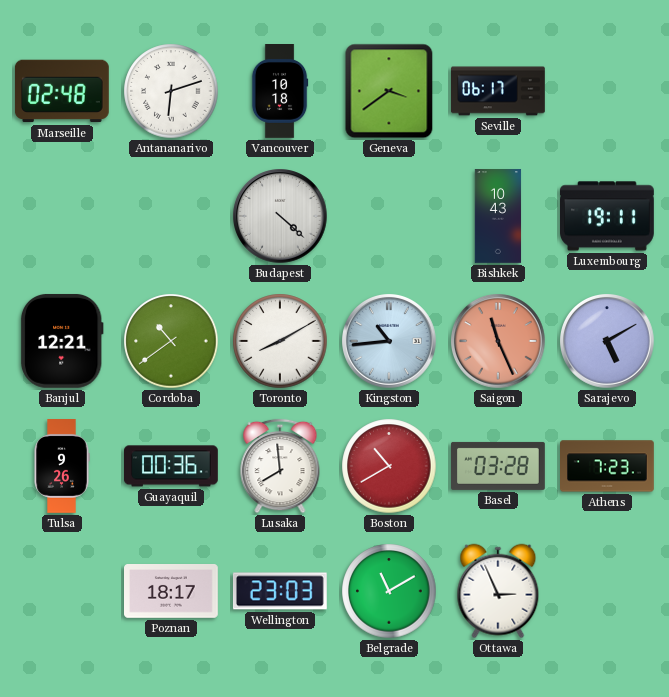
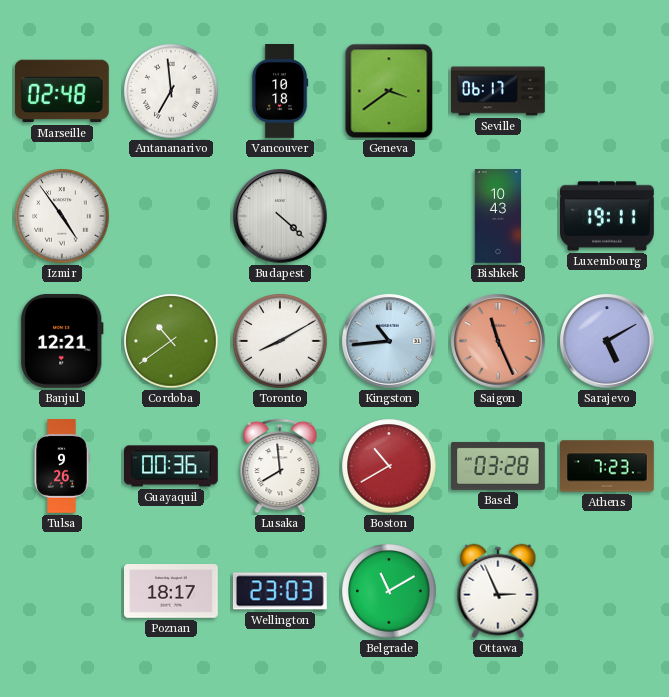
Antananarivo: 6:12 -> 6:59
Izmir: none -> 4:54
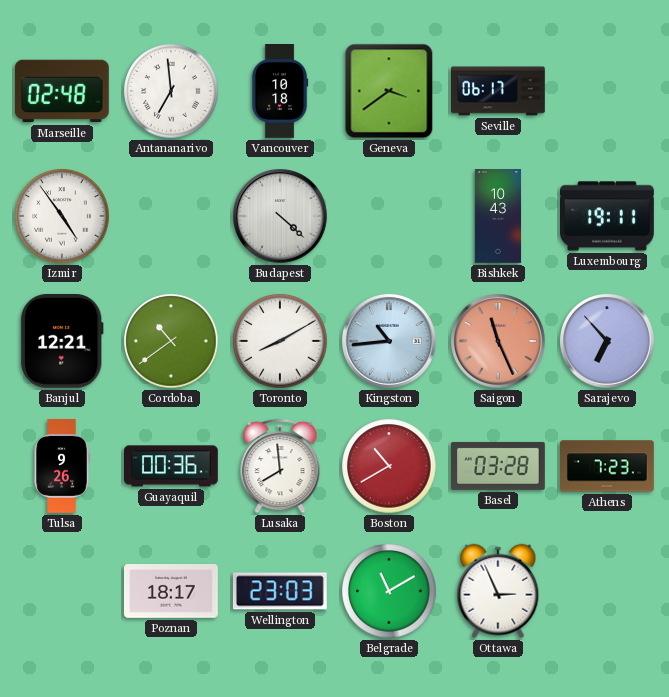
Sarajevo: 5:10 -> 6:53
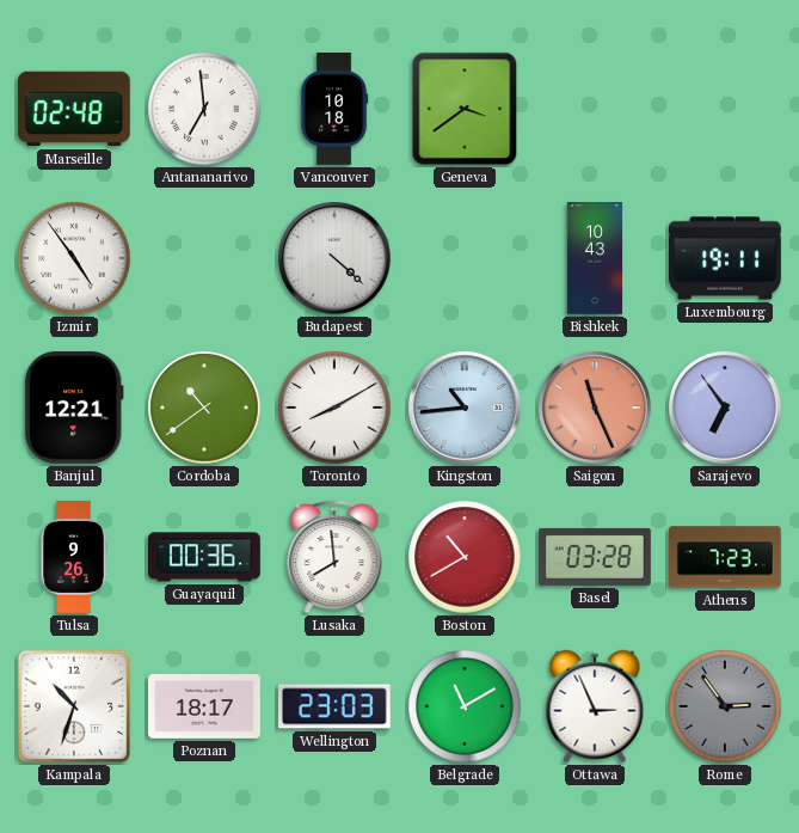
Seville: 06:17 -> none
Sarajevo: 6:53 -> 6:54
Kampala: none -> 10:33
Rome: none -> 2:54
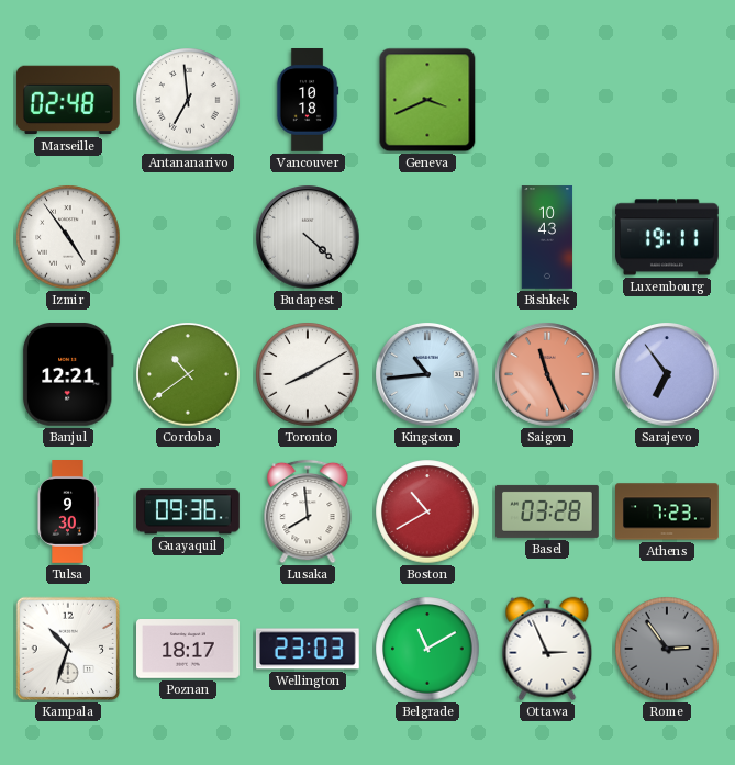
Geneva: 3:39 -> 3:41
Tulsa: 9:26 -> 9:30
Guayaquil: 00:36 -> 09:36
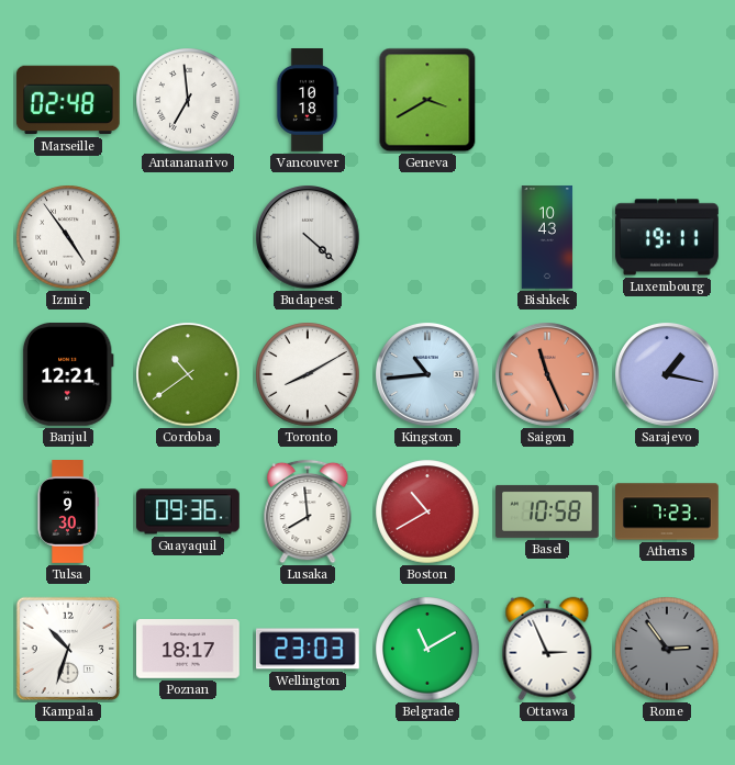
Geneva: 3:41 -> 3:40
Sarajevo: 6:54 -> 1:17
Basel: 03:28 -> 10:58
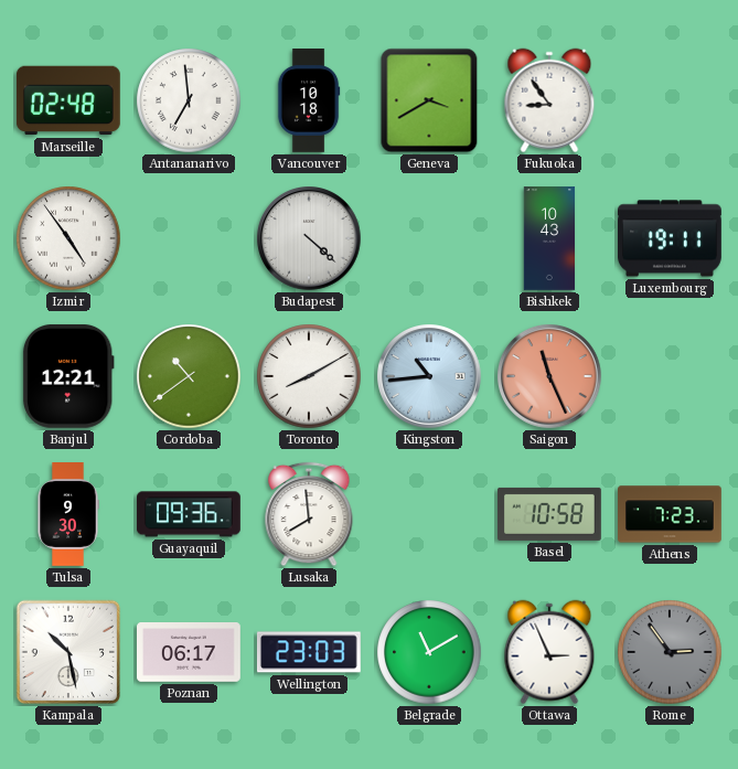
Fukuoka: none -> 8:54
Sarajevo: 1:17 -> none
Boston: 10:40 -> none
Kampala: 10:33 -> 10:28
Poznan: 18:17 -> 06:17
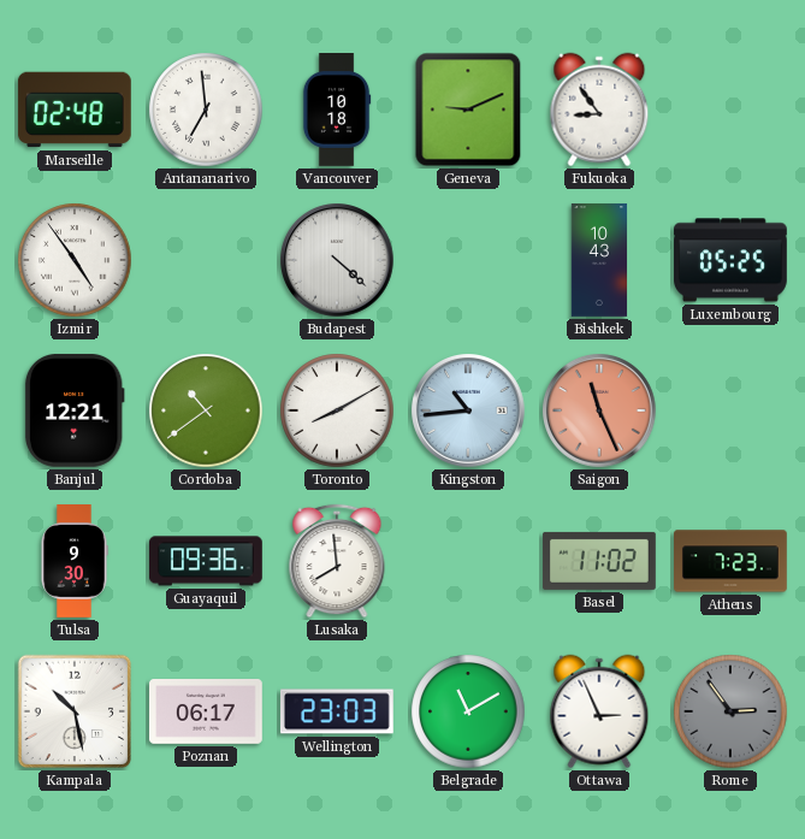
Geneva: 3:40 -> 9:11
Luxembourg: 19:11 -> 05:25
Basel: 10:58 -> 11:02
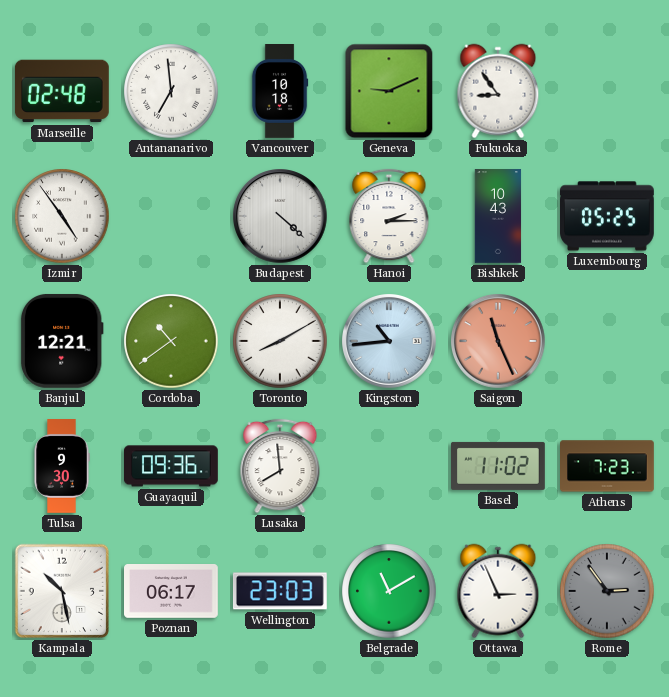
Hanoi: none -> 2:15
